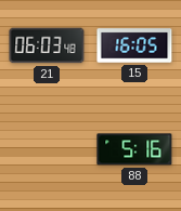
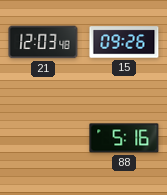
21: 06:03 -> 12:03
15: 16:05 -> 09:26
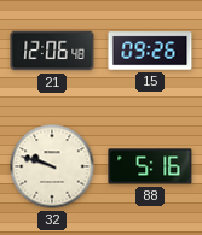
21: 12:03 -> 12:06
32: none -> 9:48
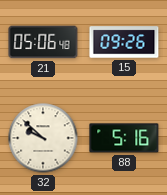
21: 12:06 -> 05:06
32: 9:48 -> 9:52
